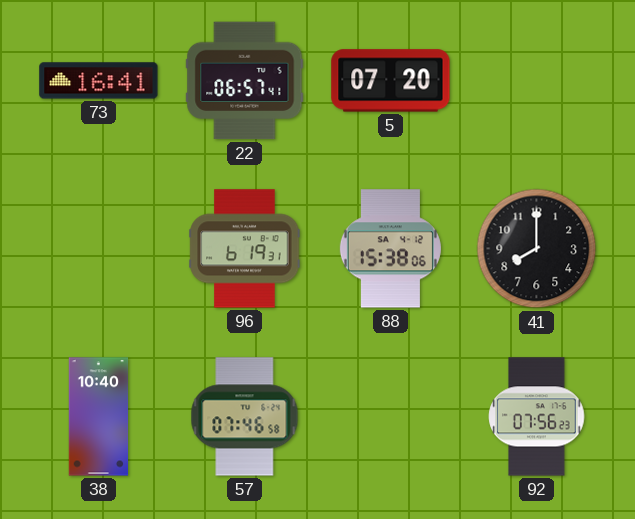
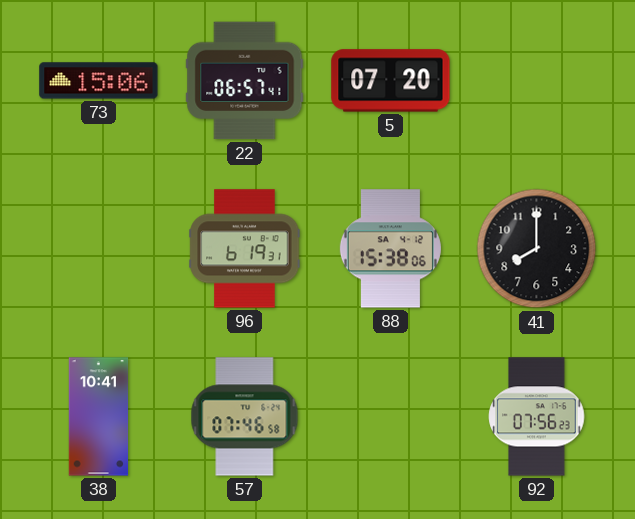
73: 16:41 -> 15:06
38: 10:40 -> 10:41
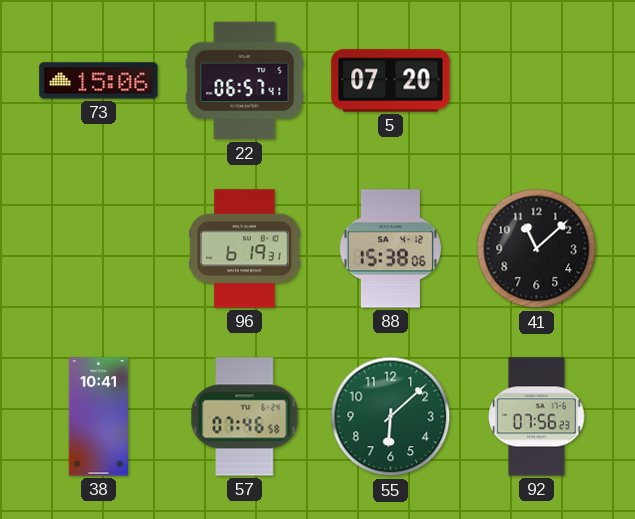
41: 8:00 -> 11:08
55: none -> 6:08
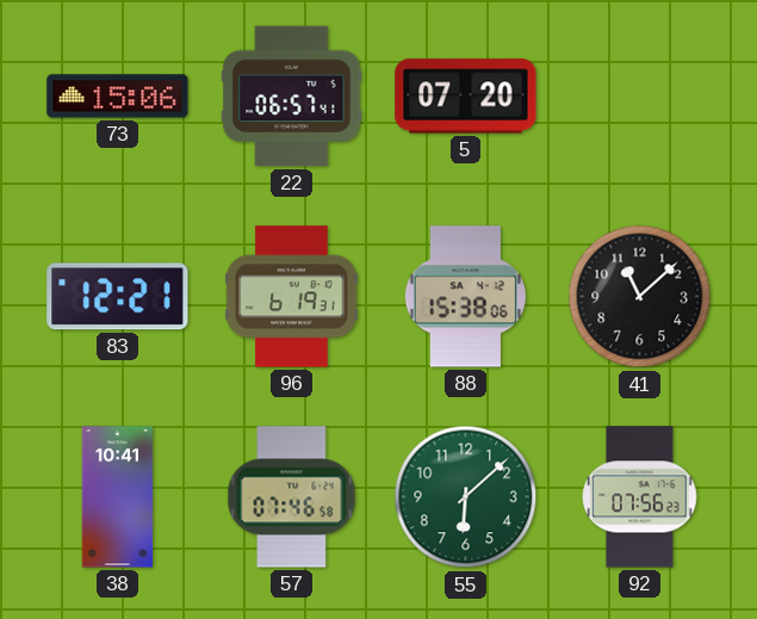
83: none -> 12:21
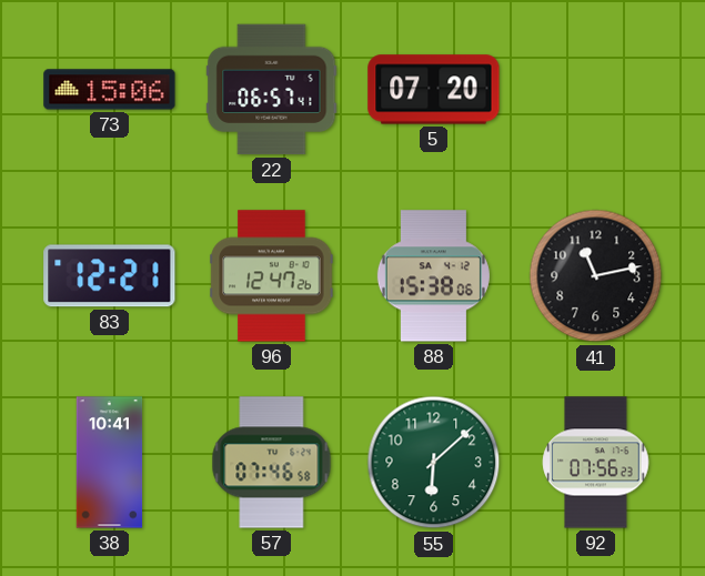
96: 6:19 -> 12:47
41: 11:08 -> 11:13
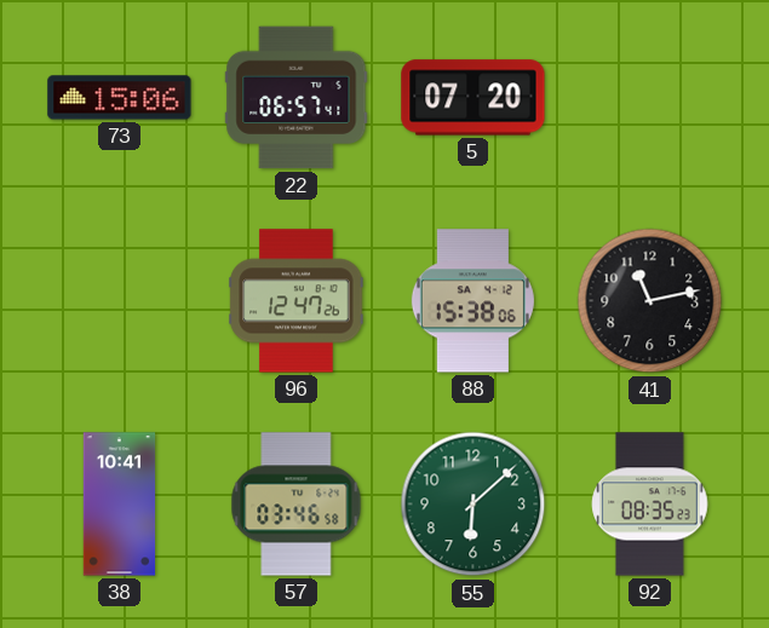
83: 12:21 -> none
57: 07:46 -> 03:46
92: 07:56 -> 08:35
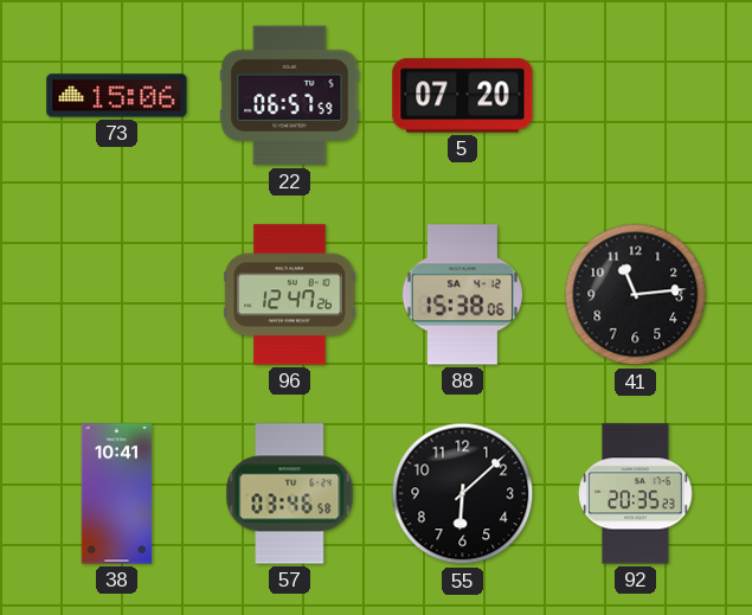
22: 06:57:41 -> 06:57:59
41: 11:13 -> 11:14
55 dial: green -> black
92: 08:35 -> 20:35
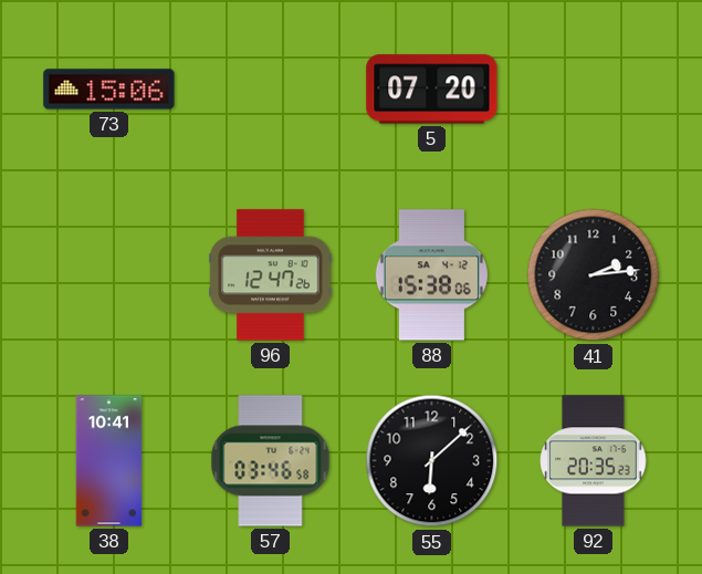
22: 06:57 -> none
41: 11:14 -> 2:14
